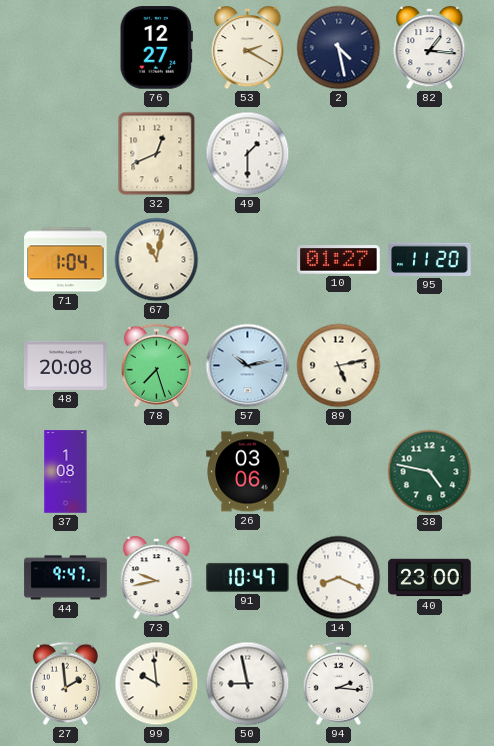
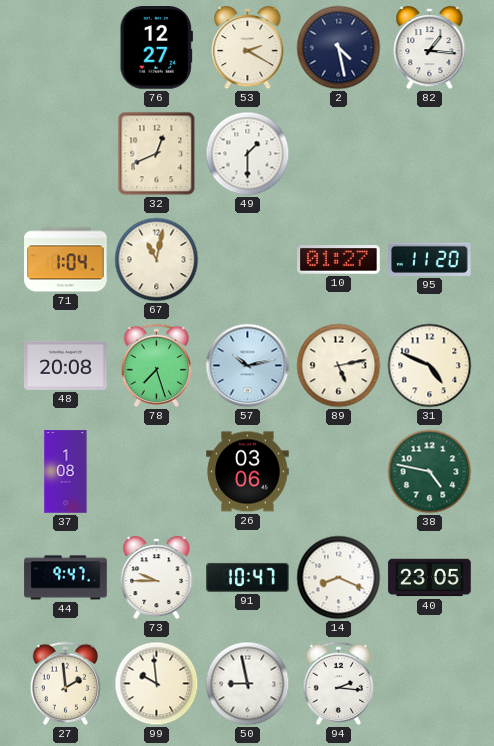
31: none -> 4:49
73: 9:43 -> 9:45
40: 23:00 -> 23:05
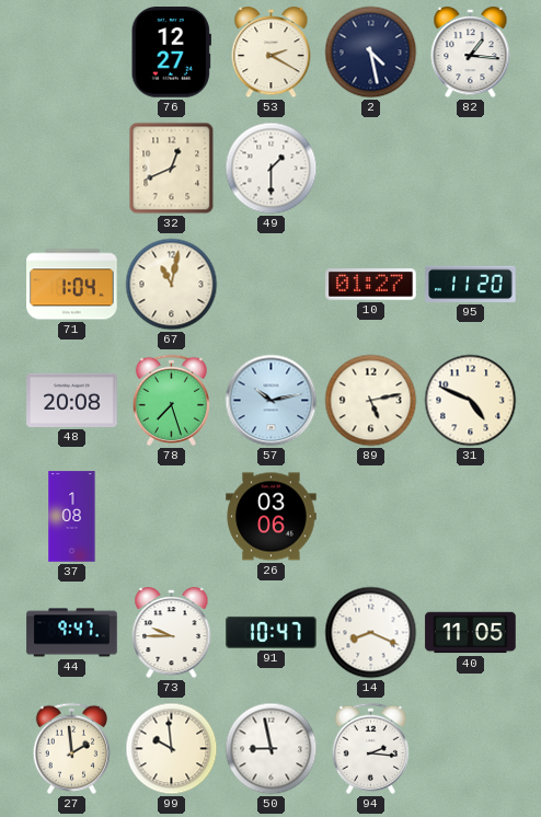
38: 4:47 -> none
40: 23:05 -> 11:05
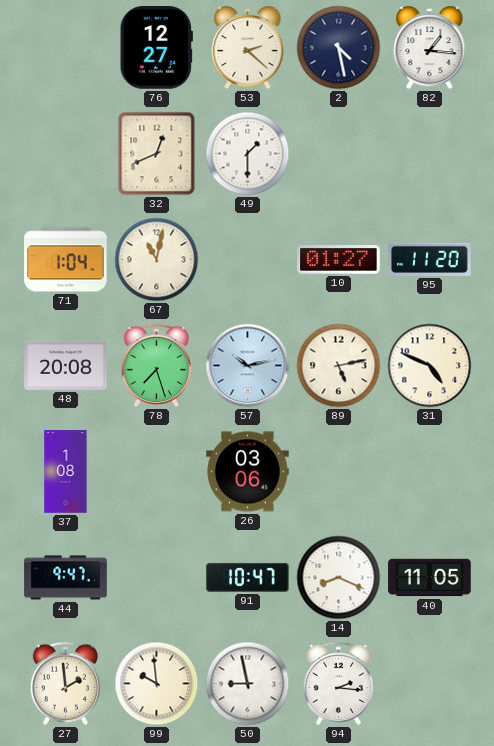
53: 2:20 -> 2:22
73: 9:45 -> none
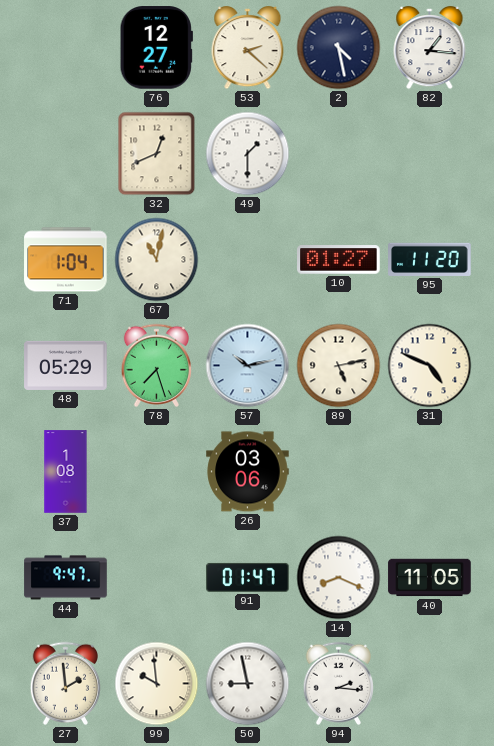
48: 20:08 -> 05:29
91: 10:47 -> 01:47
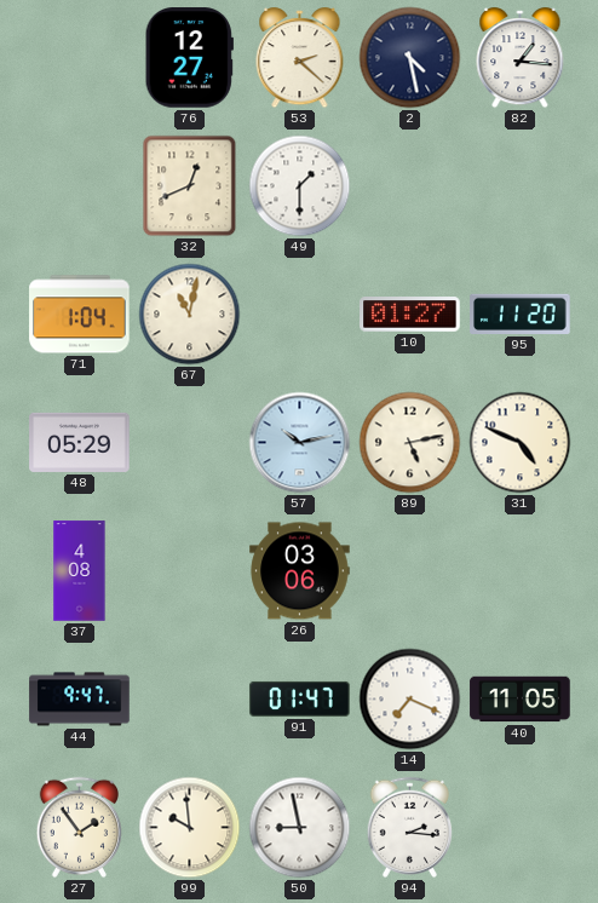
78: 7:27 -> none
37: 1:08 -> 4:08
14: 8:19 -> 7:19
27: 1:59 -> 1:54
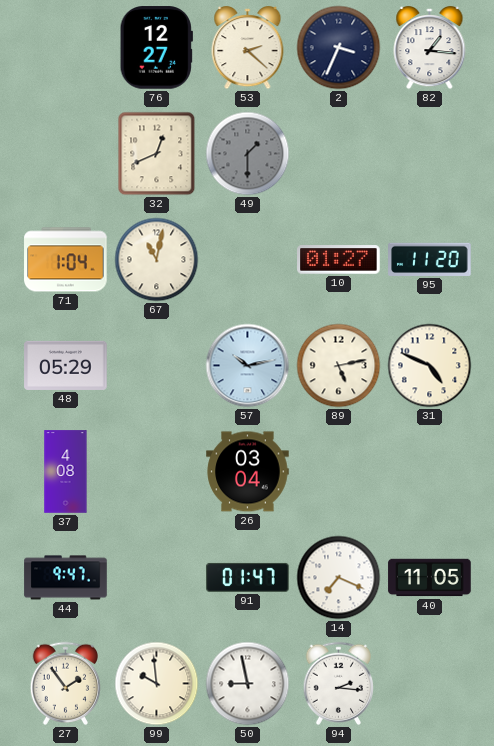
2: 4:28 -> 3:34
49 dial: white -> grey
26: 03:06 -> 03:04
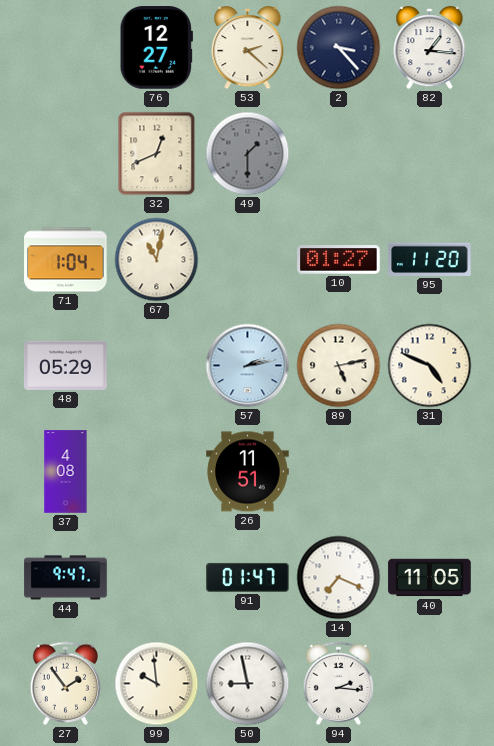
2: 3:34 -> 3:23
57: 10:13 -> 2:13
26: 03:04 -> 11:51
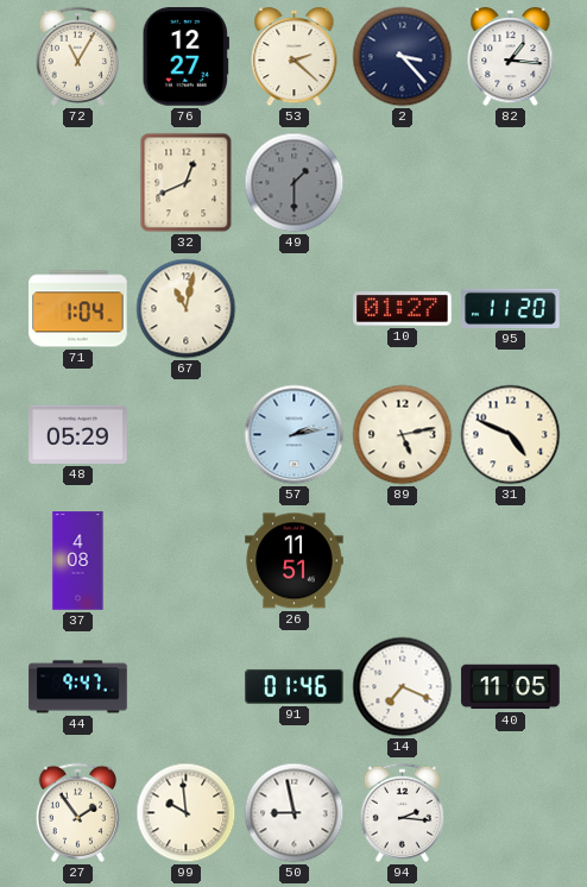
72: none -> 11:05
91: 01:47 -> 01:46
